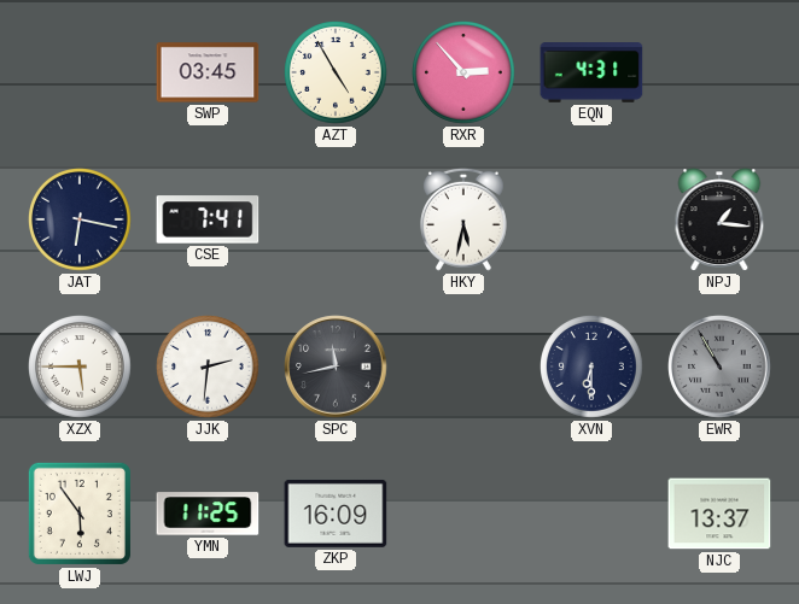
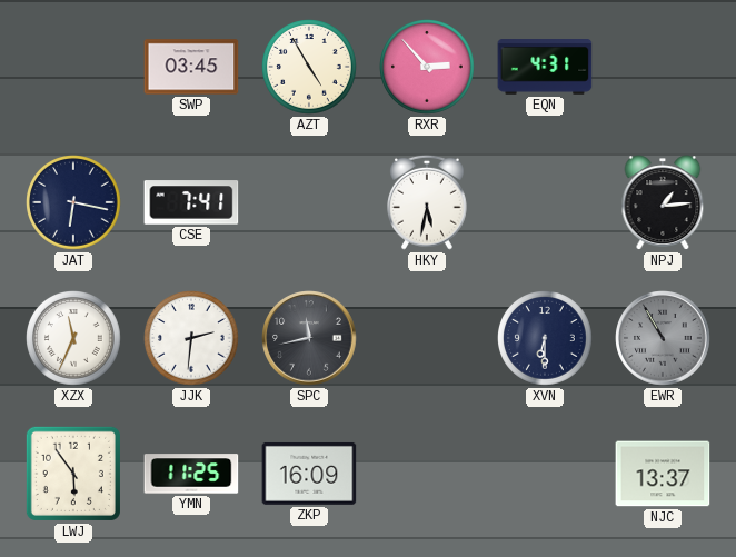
NPJ: 1:16 -> 1:14
XZX: 5:45 -> 11:34
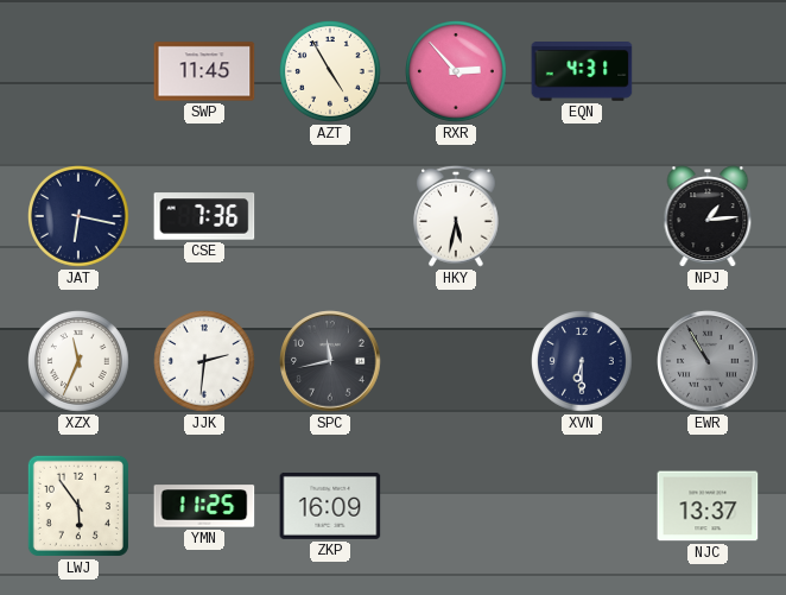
SWP: 03:45 -> 11:45
CSE: 7:41 -> 7:36
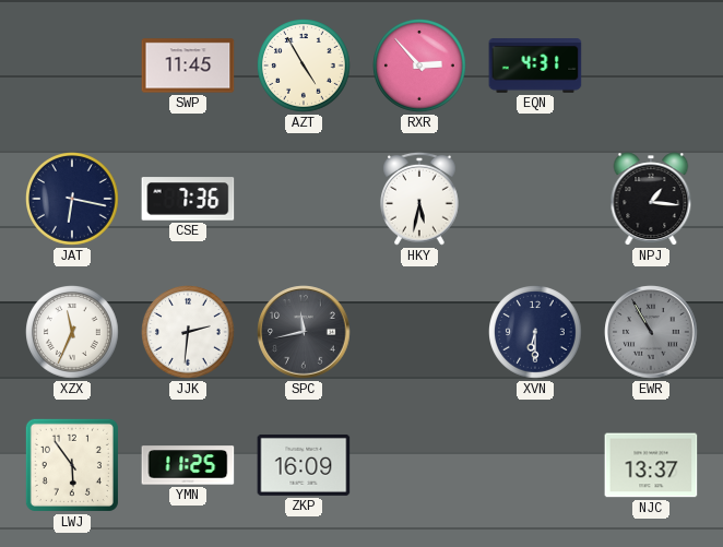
NPJ: 1:14 -> 1:16
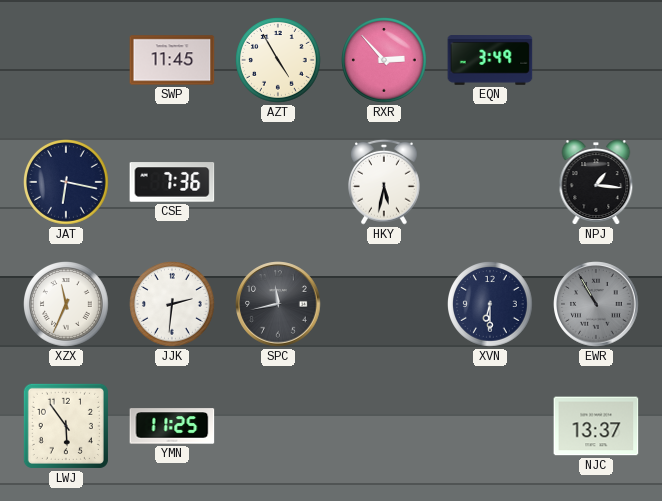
EQN: 4:31 -> 3:49
ZKP: 16:09 -> none
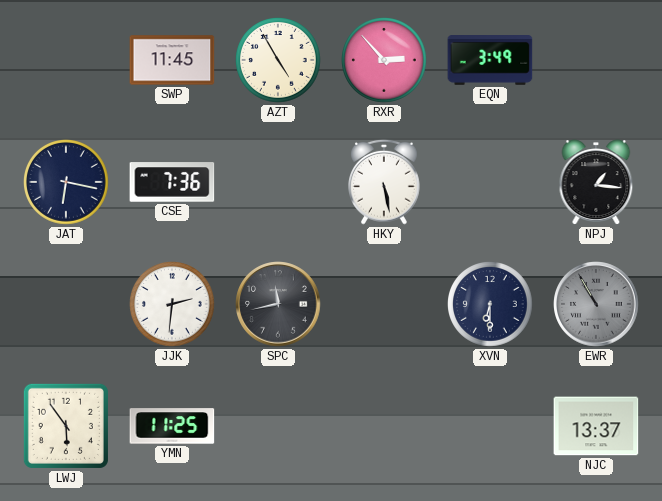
HKY: 5:32 -> 5:28
XZX: 11:34 -> none
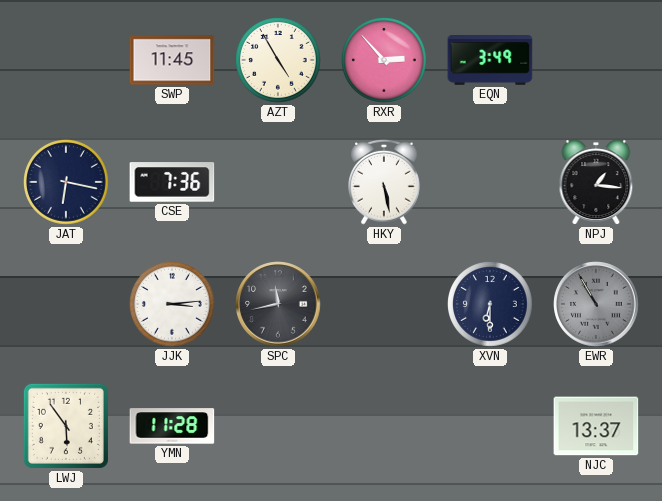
JJK: 2:31 -> 3:14
YMN: 11:25 -> 11:28
